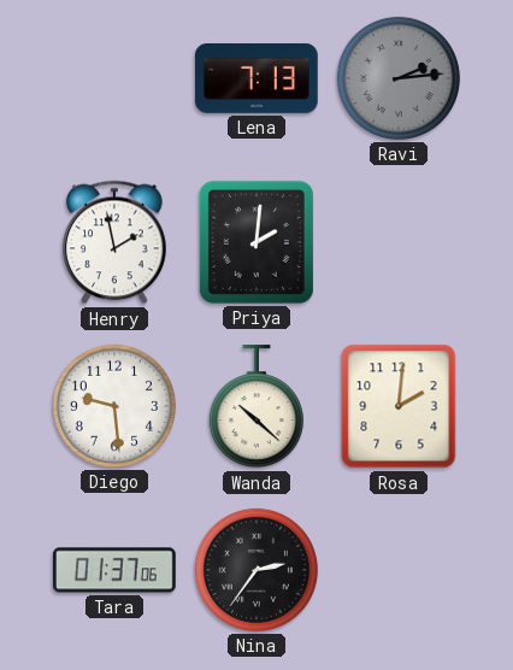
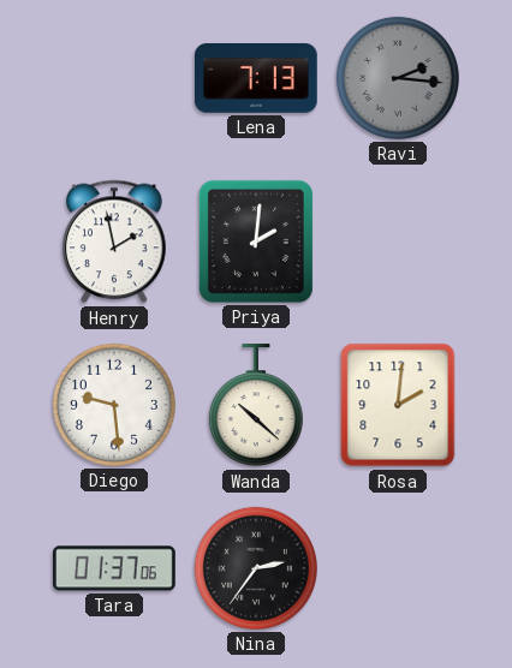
Ravi: 2:14 -> 2:16
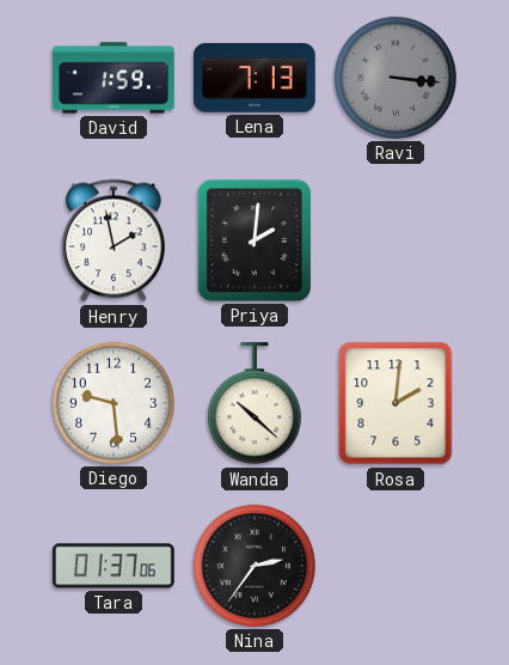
David: none -> 1:59
Ravi: 2:16 -> 3:16
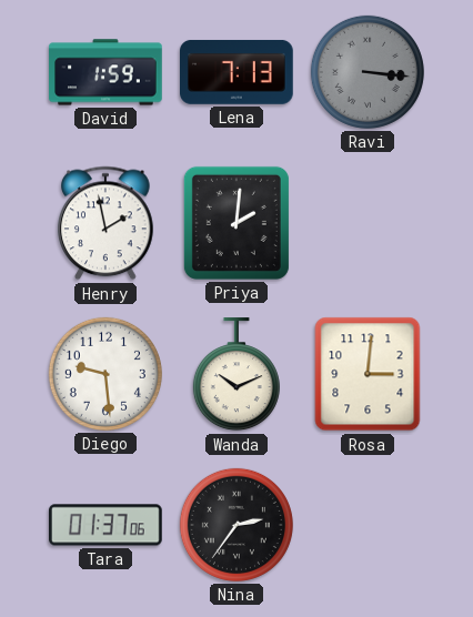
Wanda: 10:22 -> 10:11
Rosa: 2:01 -> 3:01
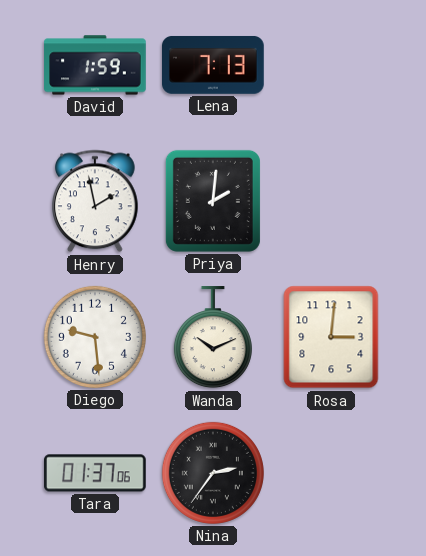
Ravi: 3:16 -> none
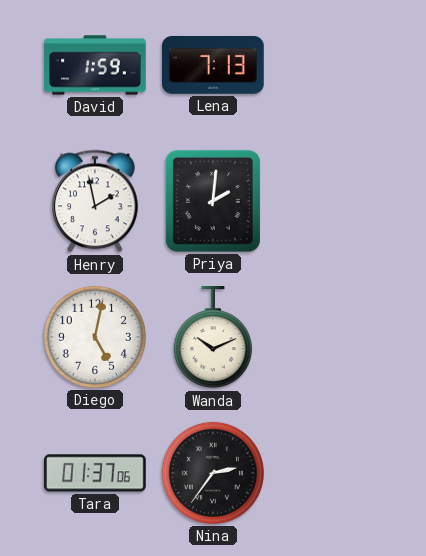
Diego: 9:29 -> 5:02
Rosa: 3:01 -> none
